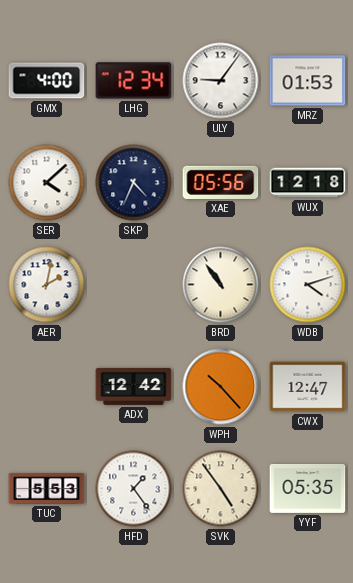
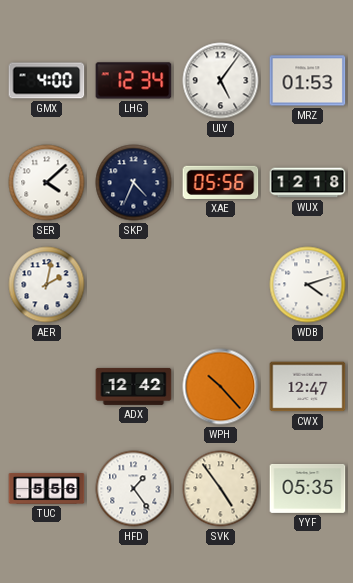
ULY: 9:06 -> 5:06
BRD: 10:54 -> none
TUC: 5:53 -> 5:56
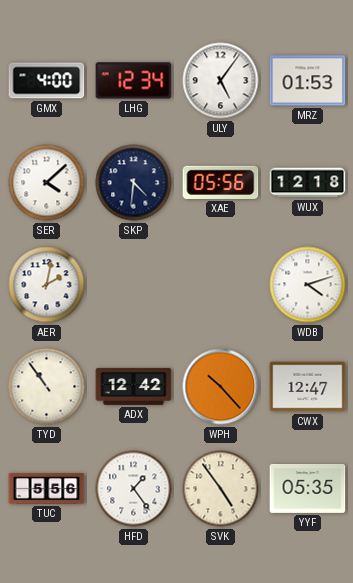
SKP: 4:34 -> 4:31
TYD: none -> 10:54
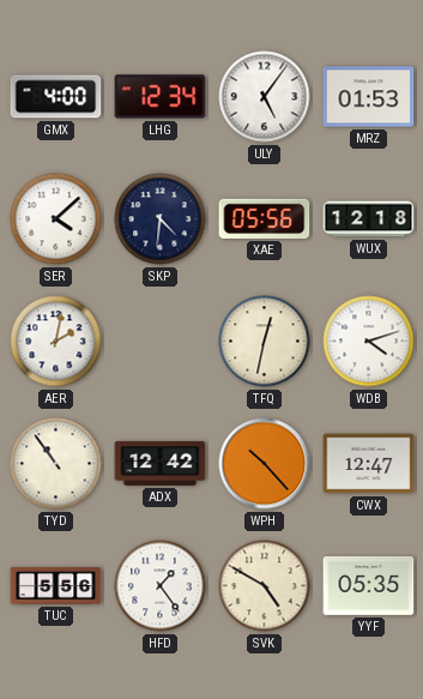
TFQ: none -> 12:32
SVK: 4:54 -> 4:50
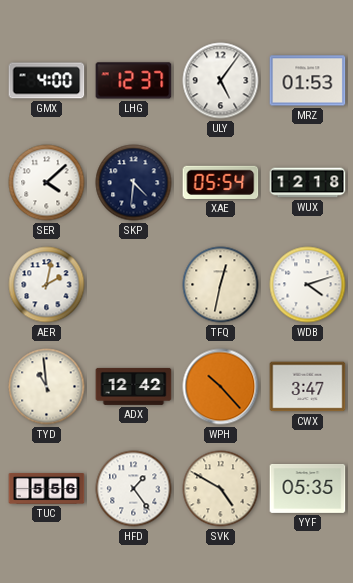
LHG: 12:34 -> 12:37
XAE: 05:56 -> 05:54
TYD: 10:54 -> 10:59
CWX: 12:47 -> 3:47
